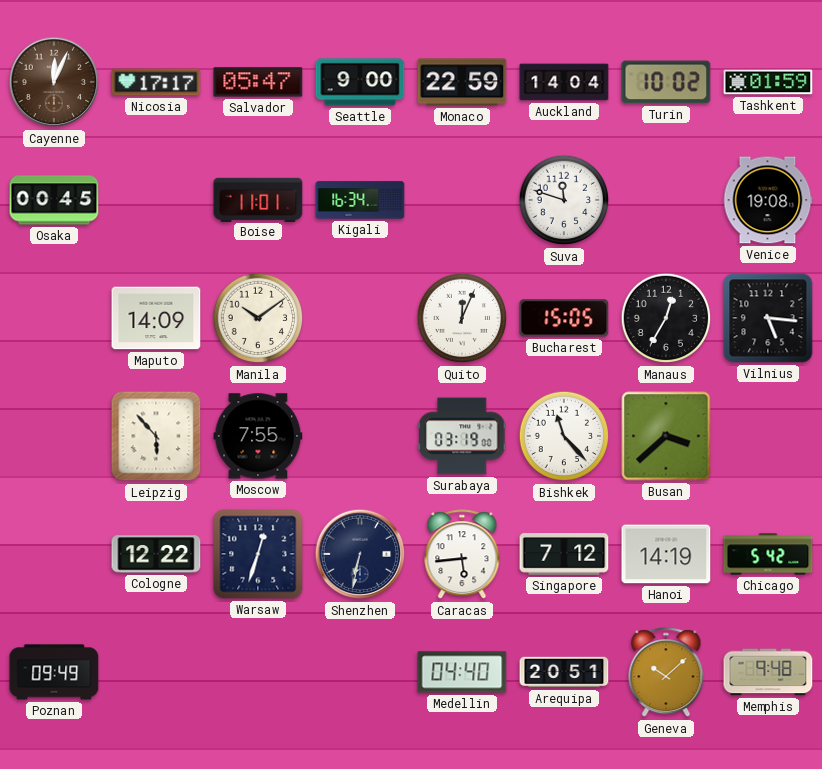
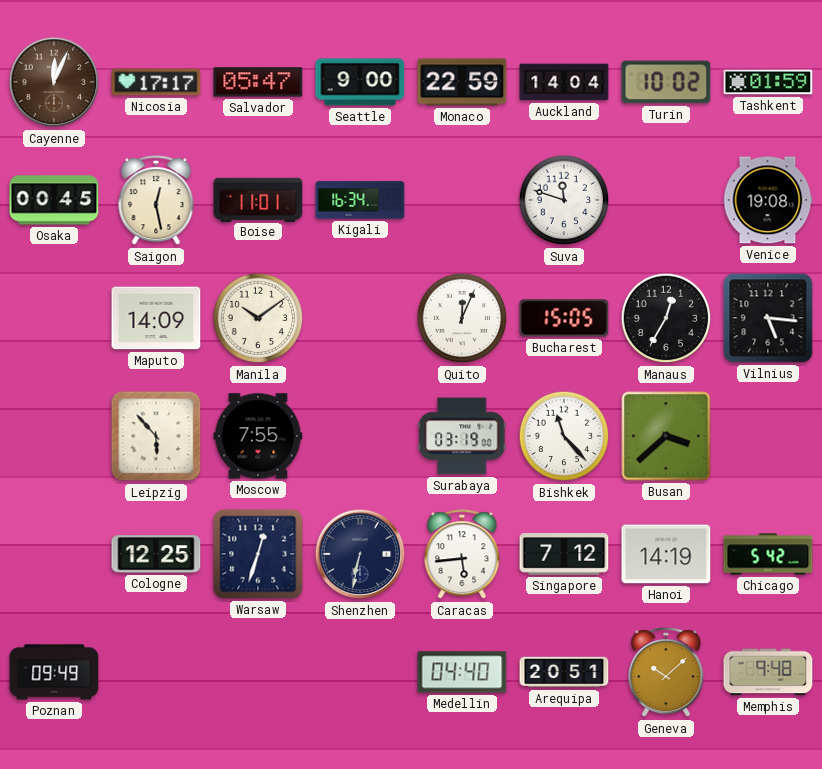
Saigon: none -> 12:28
Cologne: 12:22 -> 12:25
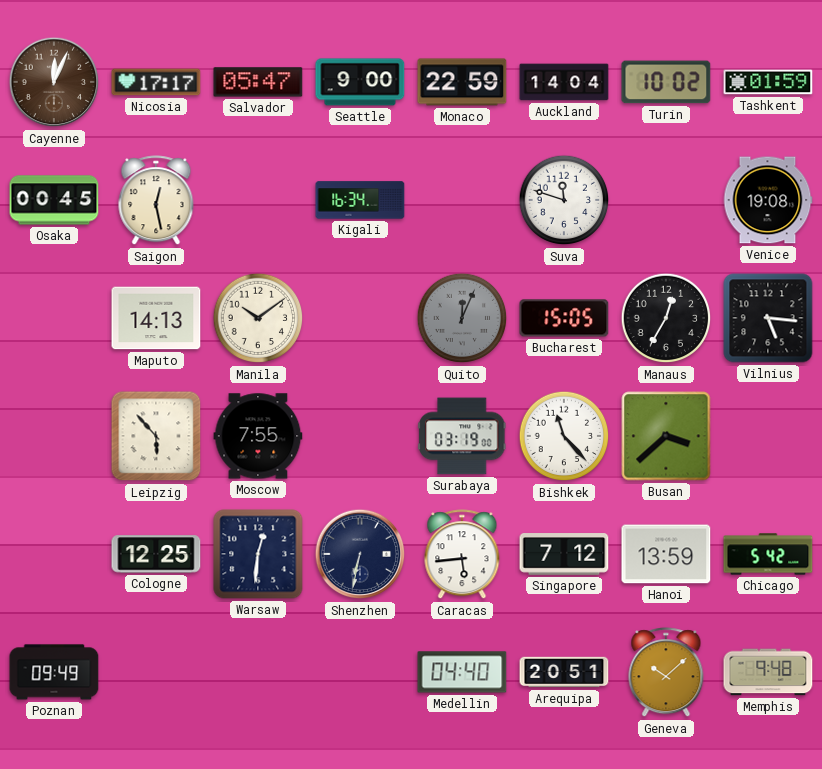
Boise: 11:01 -> none
Maputo: 14:09 -> 14:13
Quito dial: white -> grey
Warsaw: 12:33 -> 12:31
Hanoi: 14:19 -> 13:59
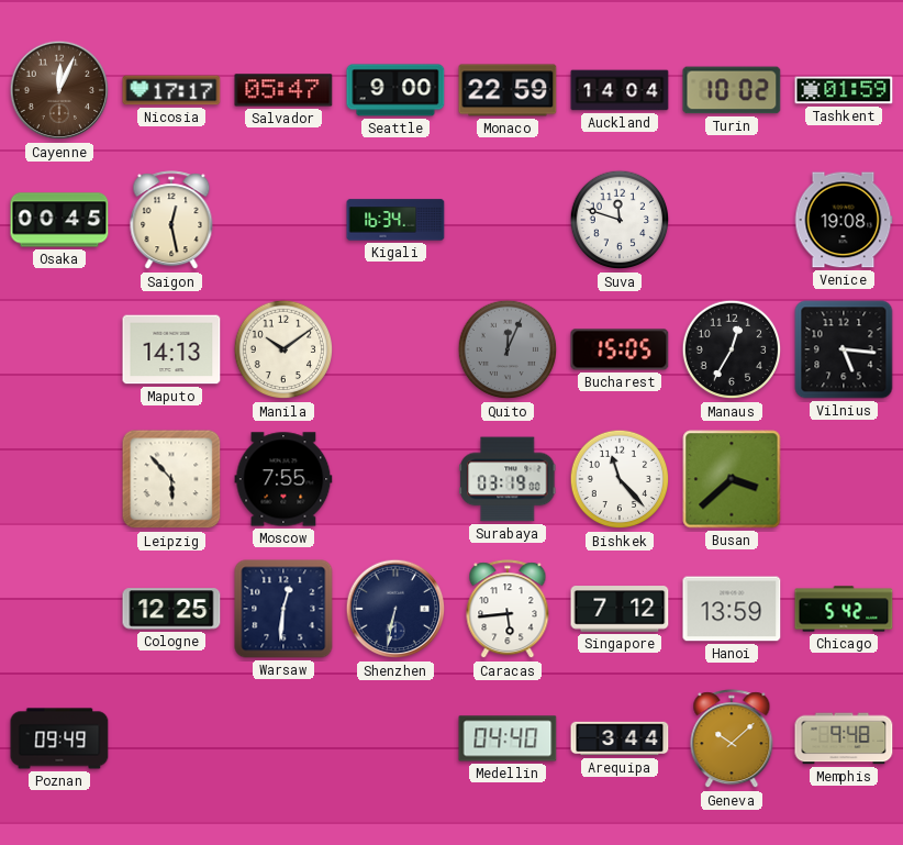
Arequipa: 20:51 -> 3:44
